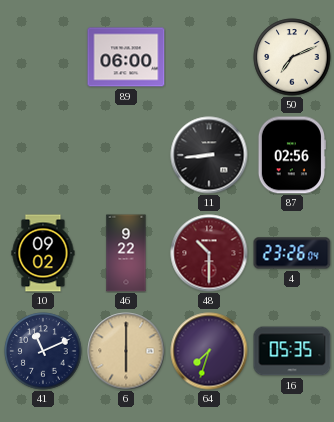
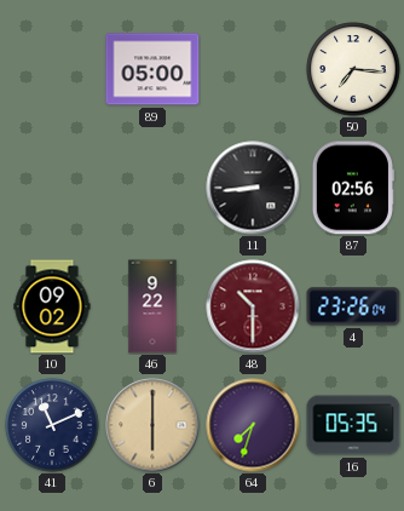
89: 06:00 -> 05:00
50: 7:11 -> 7:16
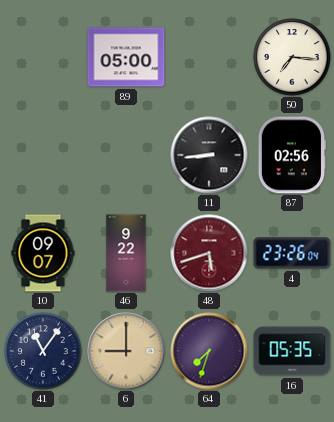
10: 09:02 -> 09:07
48: 10:30 -> 5:42
41: 11:11 -> 11:06
6: 6:00 -> 9:00
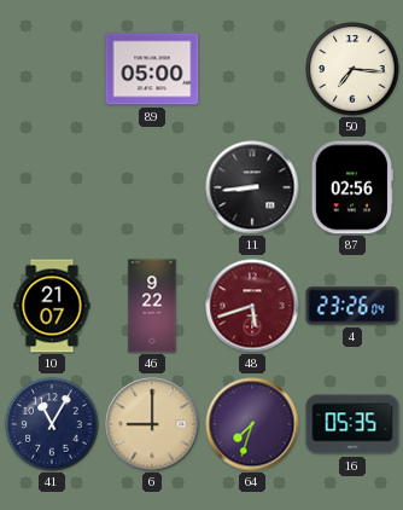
10: 09:07 -> 21:07
41: 11:06 -> 11:05
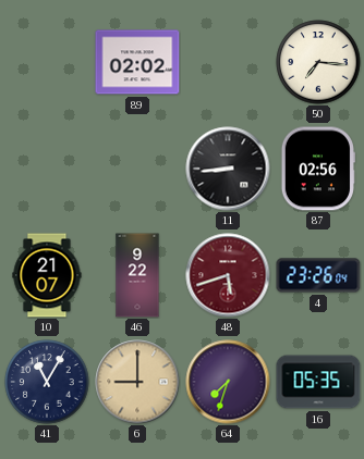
89: 05:00 -> 02:02
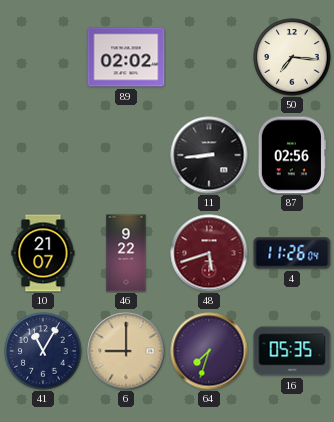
4: 23:26 -> 11:26
